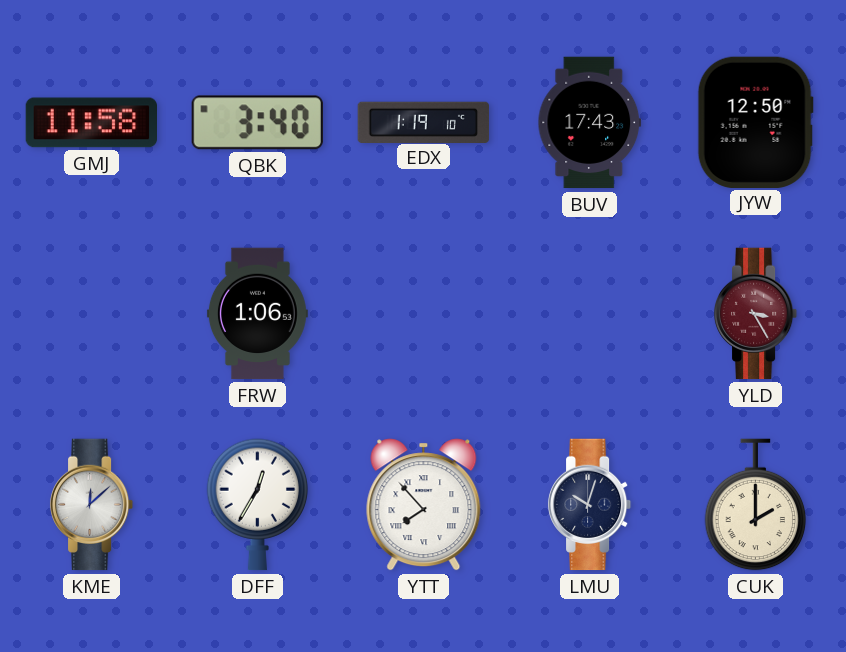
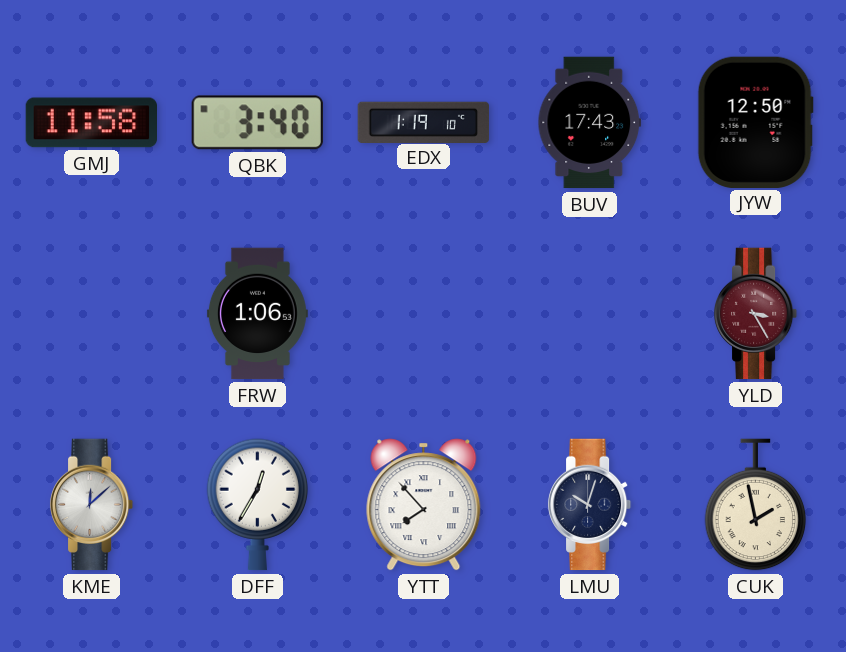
CUK: 2:00 -> 1:58
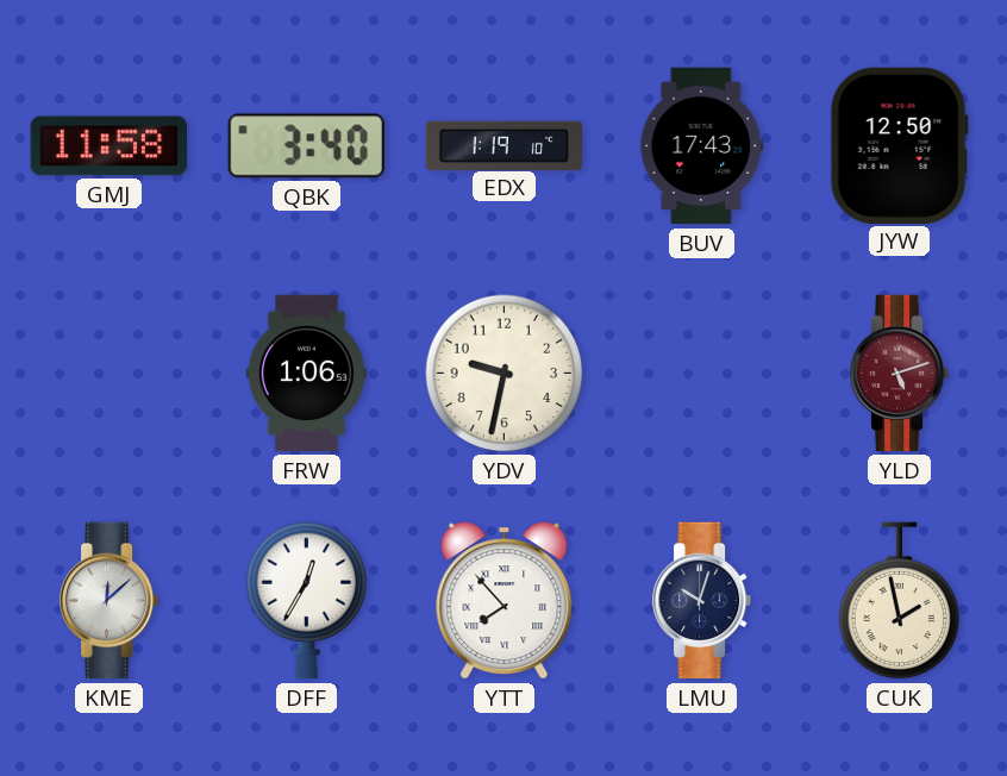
YDV: none -> 9:32
YLD: 3:25 -> 5:12
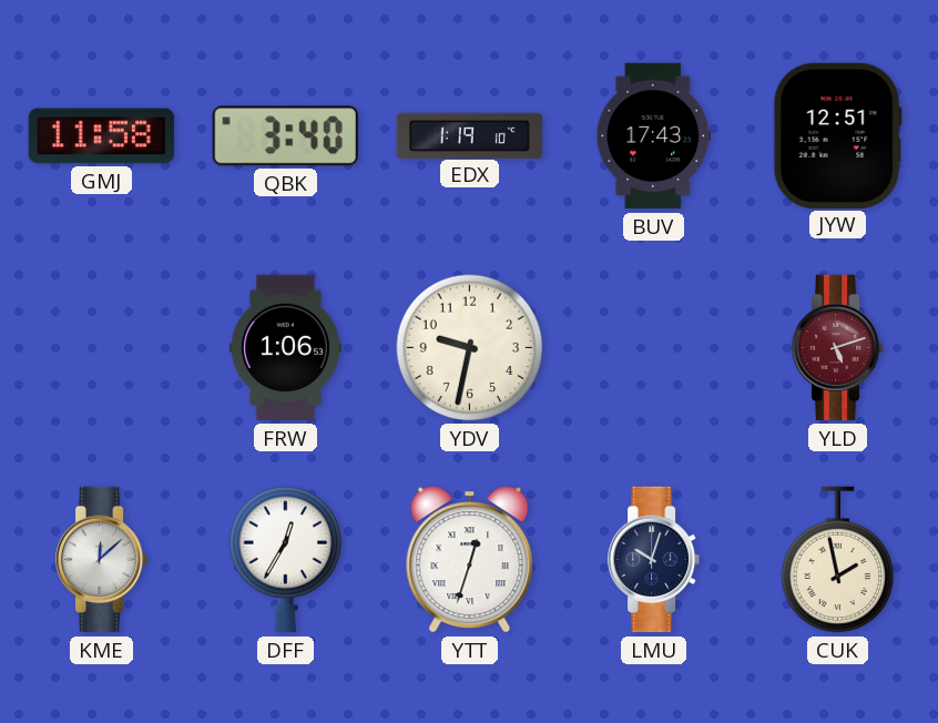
JYW: 12:50 -> 12:51
YTT: 7:53 -> 12:33
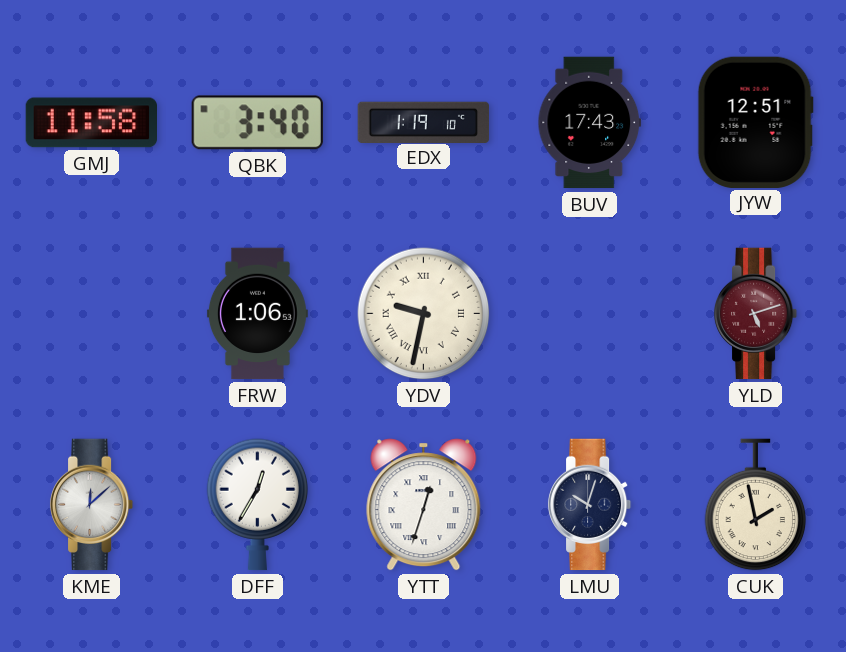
YDV numerals: Arabic -> Roman
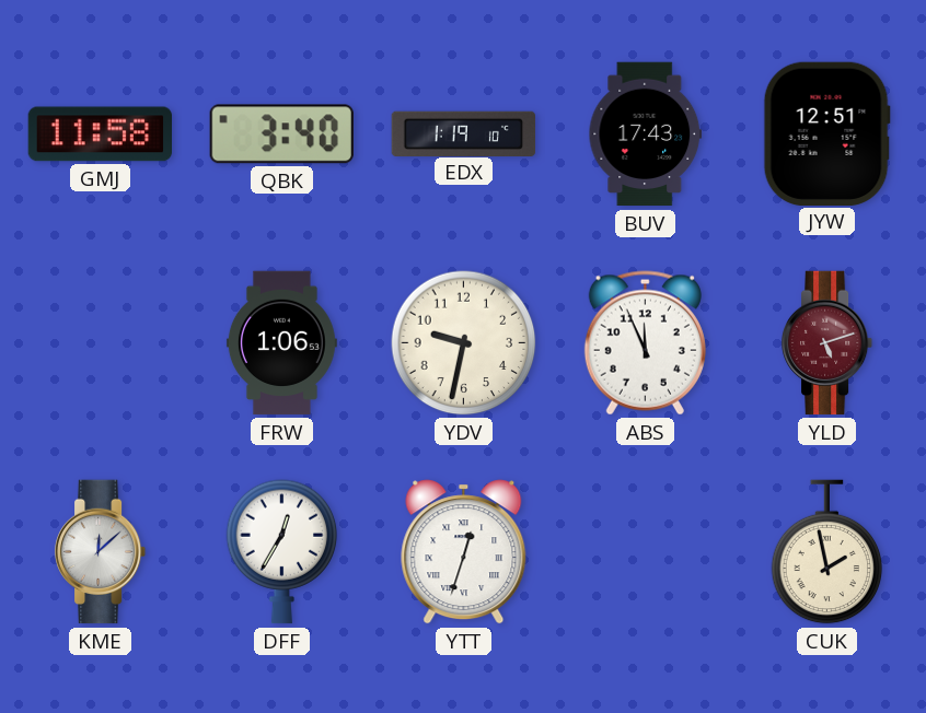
YDV numerals: Roman -> Arabic
ABS: none -> 11:56
LMU: 10:03 -> none
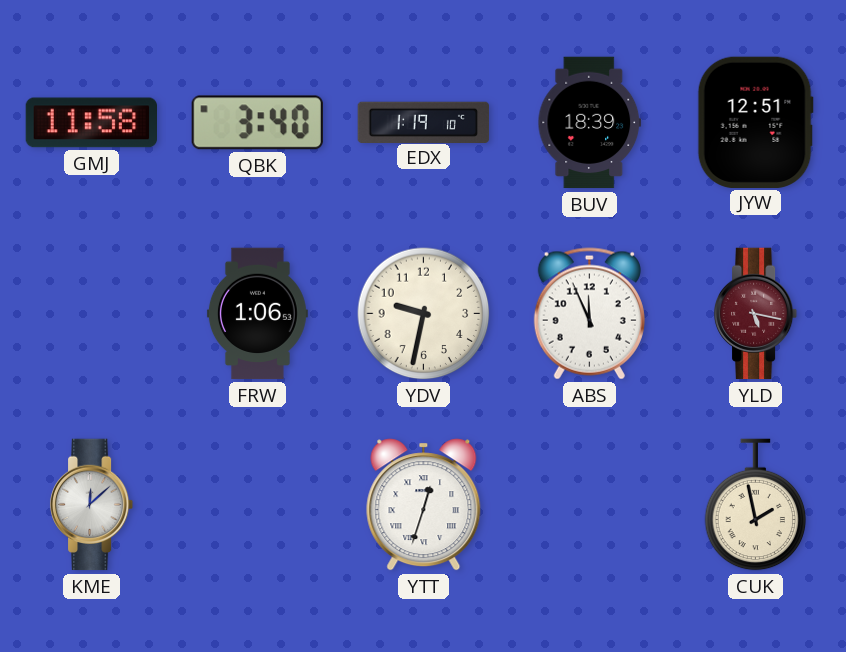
BUV: 17:43 -> 18:39
YLD: 5:12 -> 5:17
DFF: 12:35 -> none
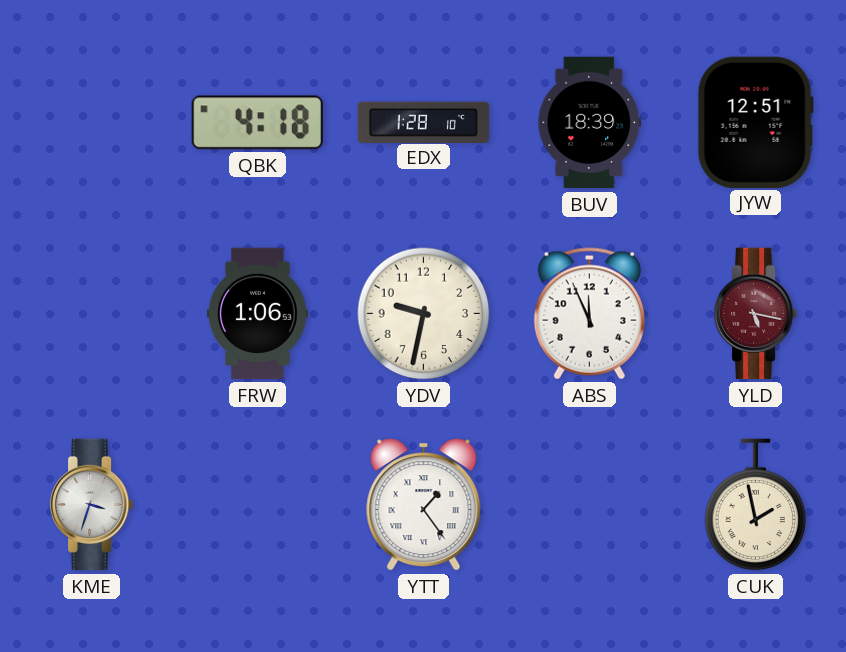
GMJ: 11:58 -> none
QBK: 3:40 -> 4:18
EDX: 1:19 -> 1:28
KME: 12:08 -> 3:33
YTT: 12:33 -> 1:24
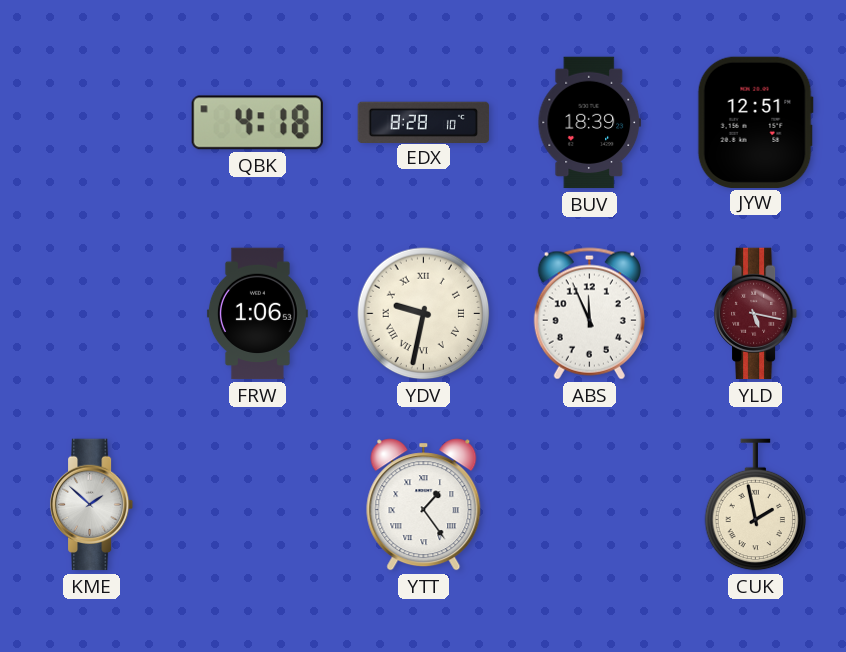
EDX: 1:28 -> 8:28
YDV numerals: Arabic -> Roman
KME: 3:33 -> 1:52
